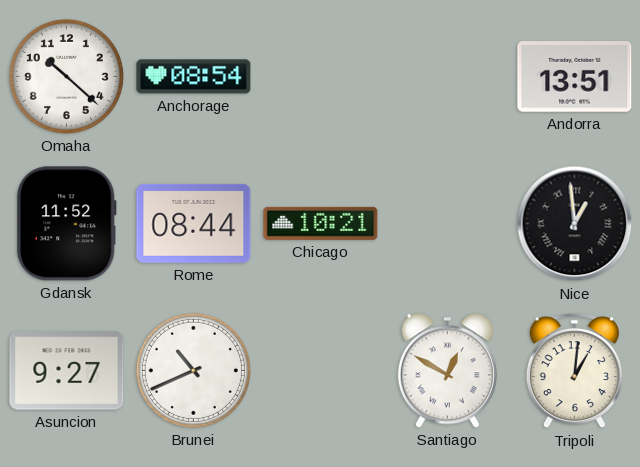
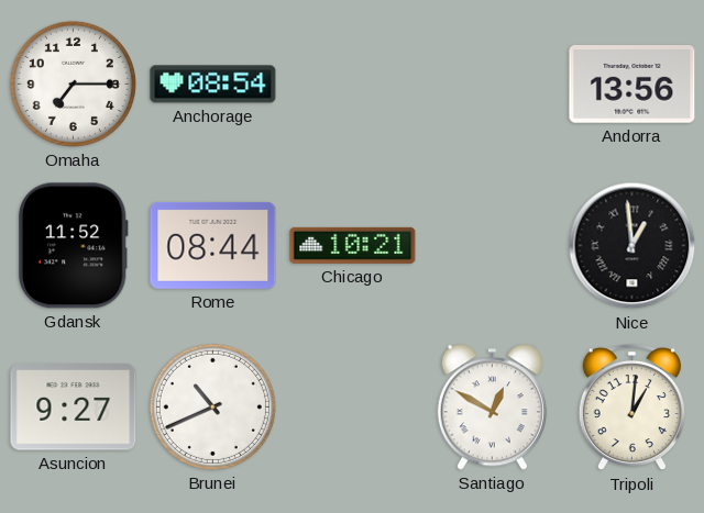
Omaha: 10:22 -> 7:15
Andorra: 13:51 -> 13:56
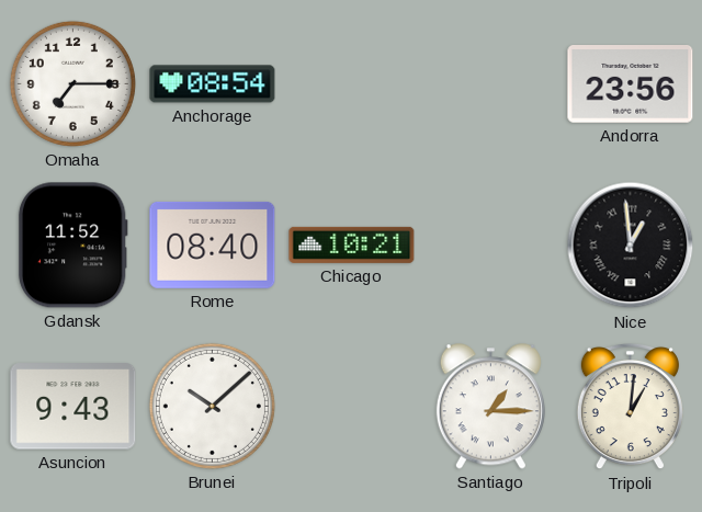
Andorra: 13:56 -> 23:56
Rome: 08:44 -> 08:40
Asuncion: 9:27 -> 9:43
Brunei: 10:41 -> 10:08
Santiago: 12:50 -> 1:15
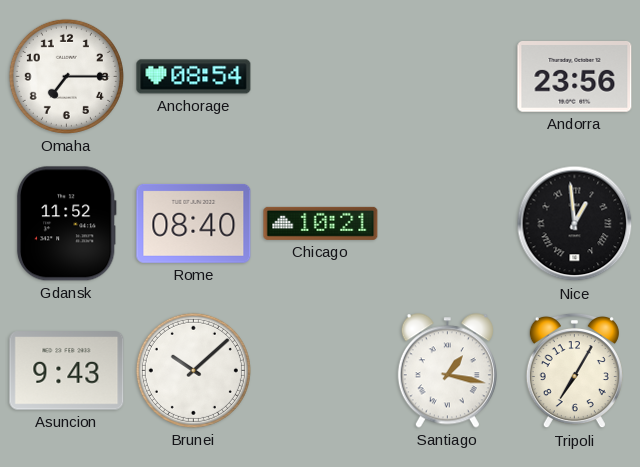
Santiago: 1:15 -> 1:17
Tripoli: 1:01 -> 7:05
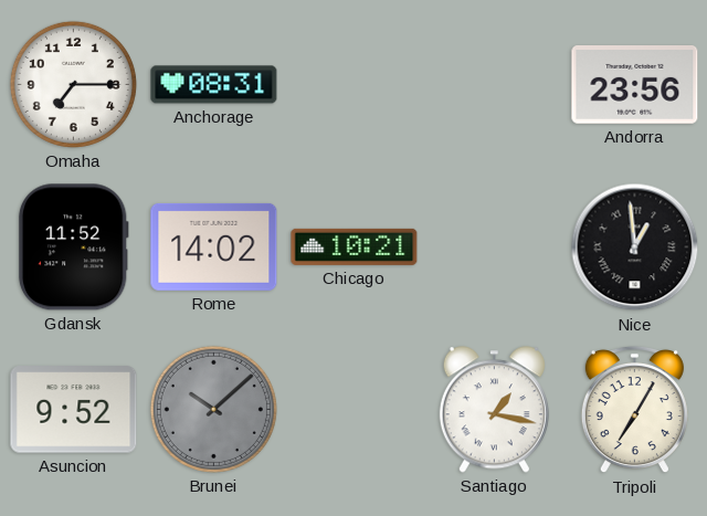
Anchorage: 08:54 -> 08:31
Rome: 08:40 -> 14:02
Asuncion: 9:43 -> 9:52
Brunei dial: white -> grey
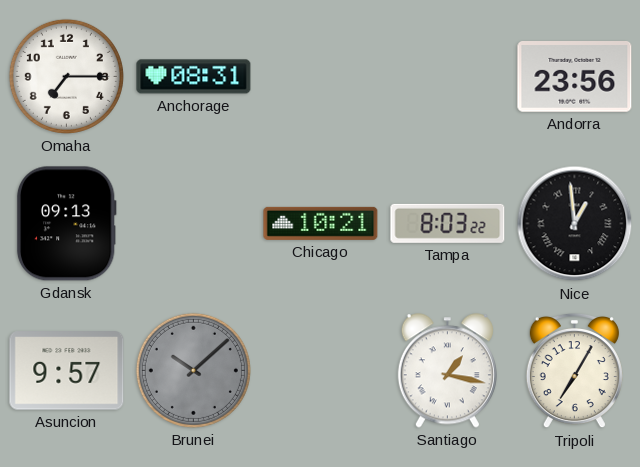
Gdansk: 11:52 -> 09:13
Rome: 14:02 -> none
Tampa: none -> 8:03
Asuncion: 9:52 -> 9:57
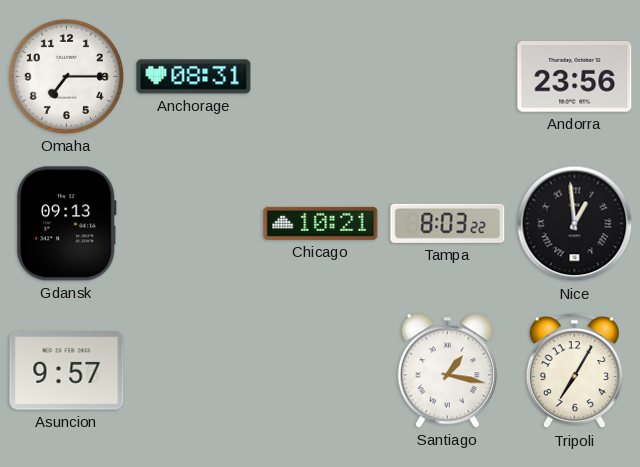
Brunei: 10:08 -> none
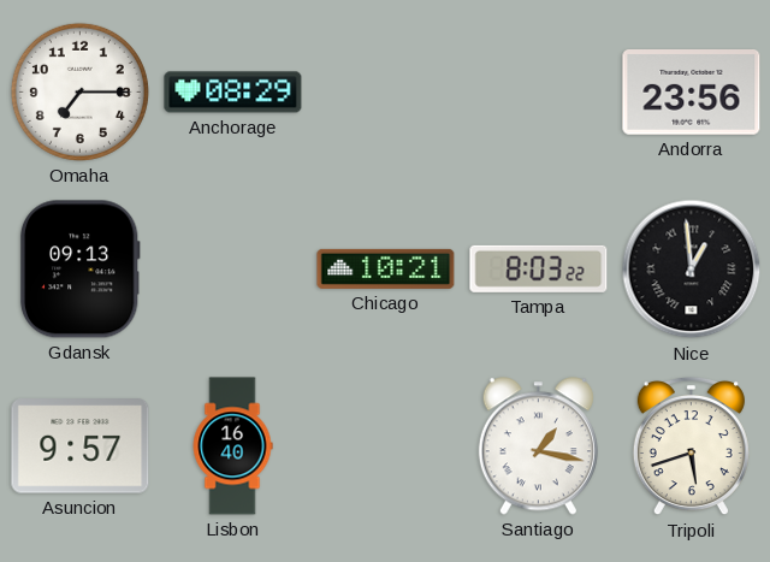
Anchorage: 08:31 -> 08:29
Lisbon: none -> 16:40
Tripoli: 7:05 -> 5:42
